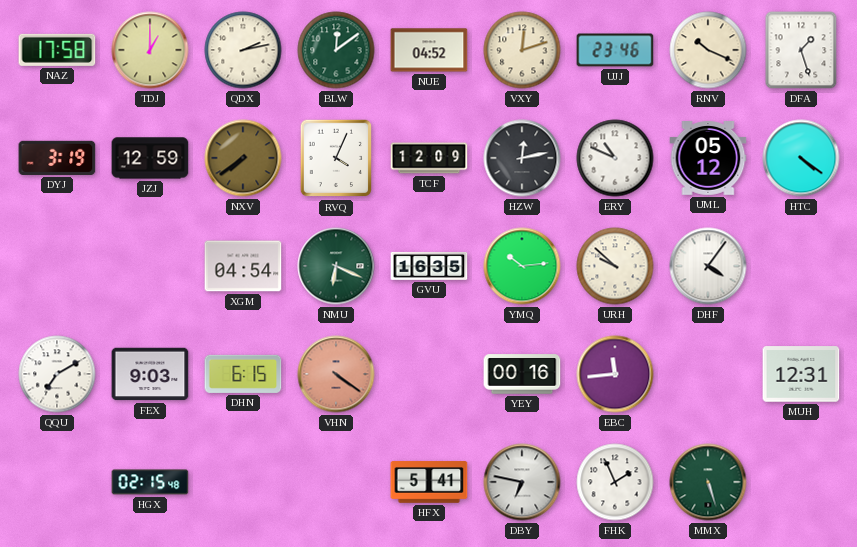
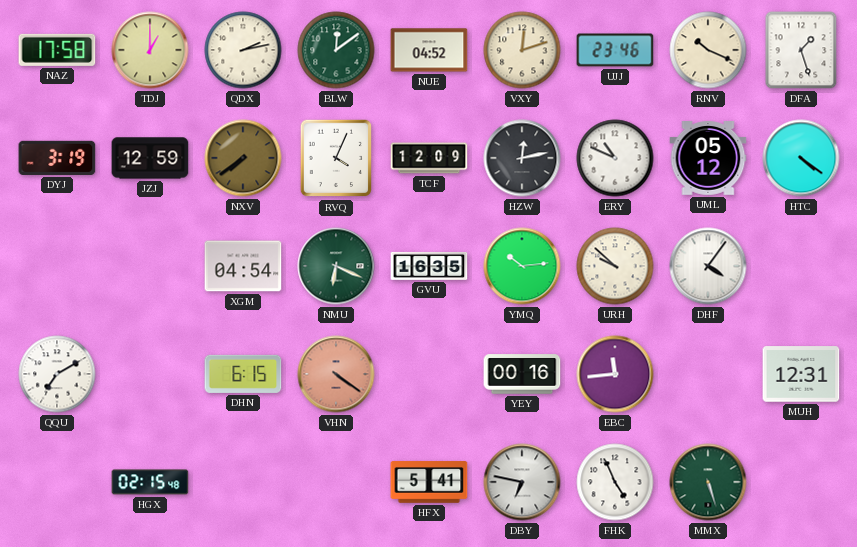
FEX: 9:03 -> none
FHK: 1:56 -> 4:56
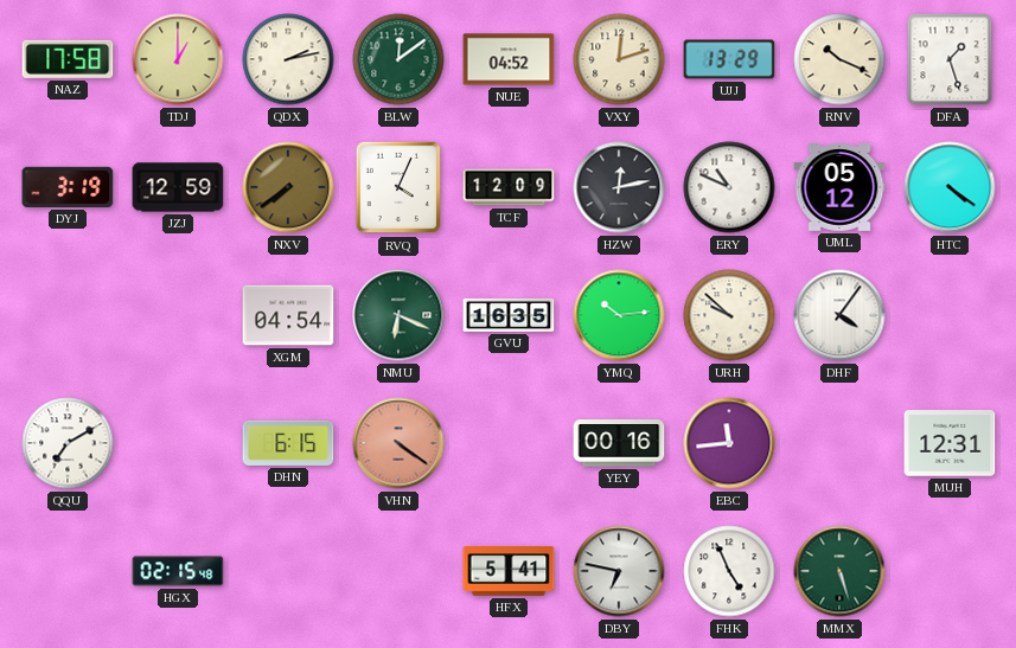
UJJ: 23:46 -> 13:29
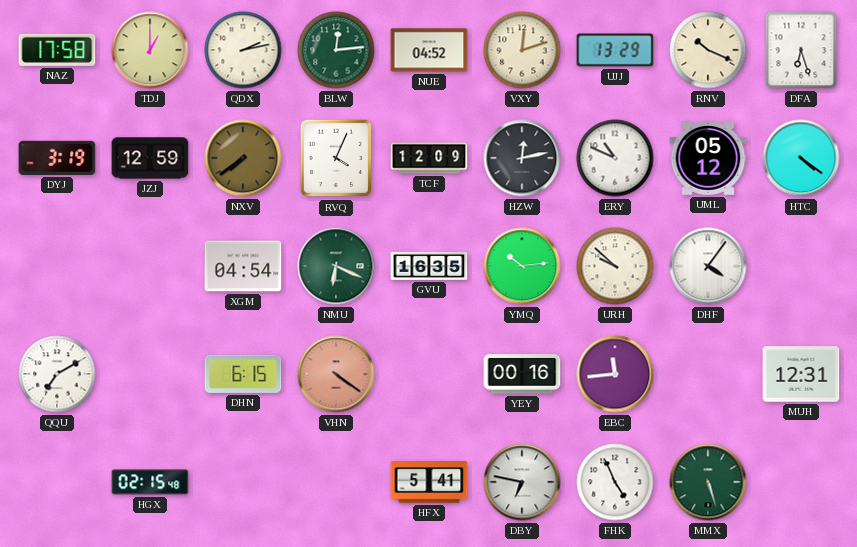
BLW: 12:09 -> 12:14
DFA: 1:27 -> 6:27
